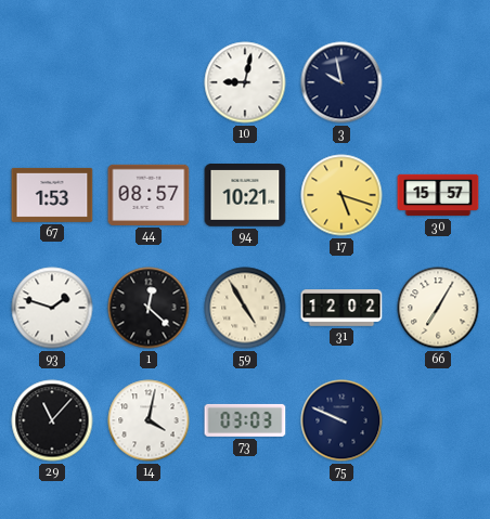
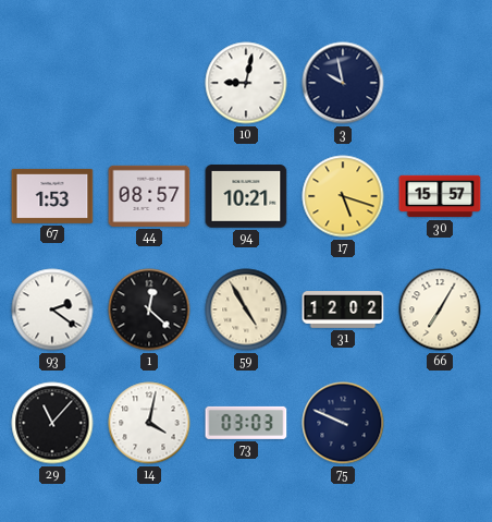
93: 1:48 -> 2:21
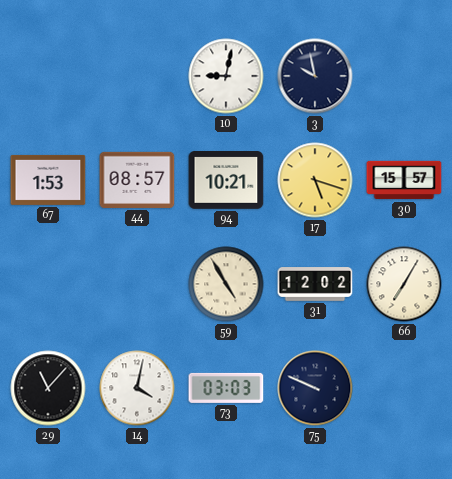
93: 2:21 -> none
1: 12:22 -> none
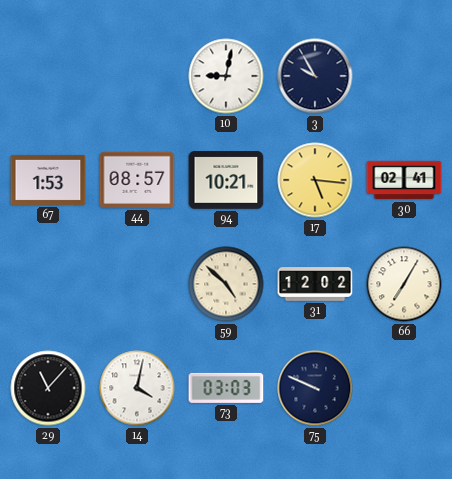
3: 9:58 -> 9:55
17: 5:18 -> 5:16
30: 15:57 -> 02:41
59: 4:55 -> 4:52
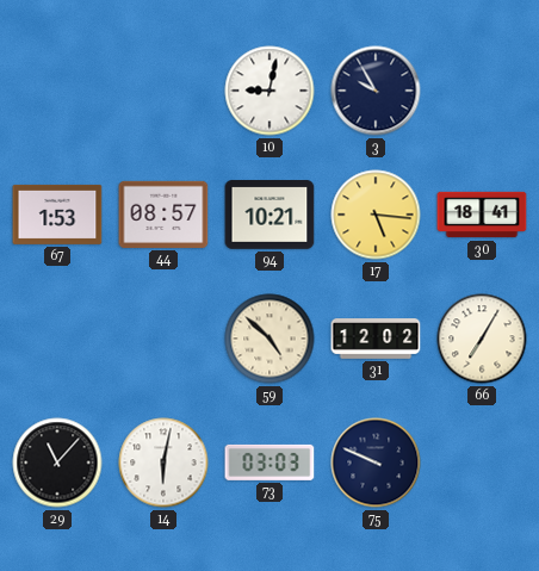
30: 02:41 -> 18:41
14: 4:02 -> 6:02
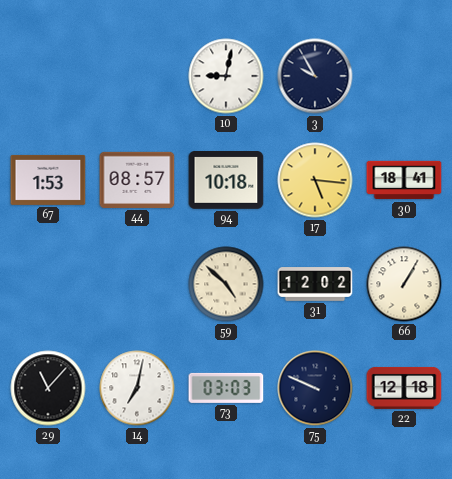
94: 10:21 -> 10:18
66: 7:05 -> 1:05
14: 6:02 -> 7:02
22: none -> 12:18
